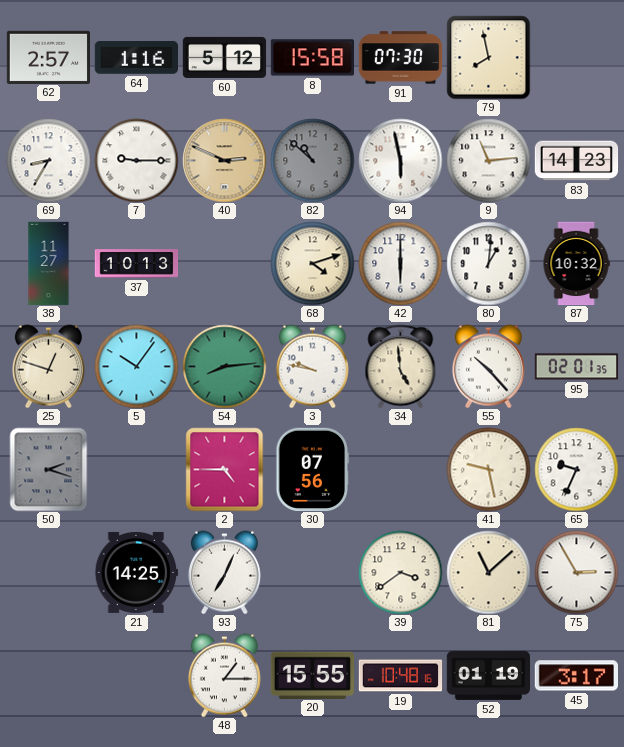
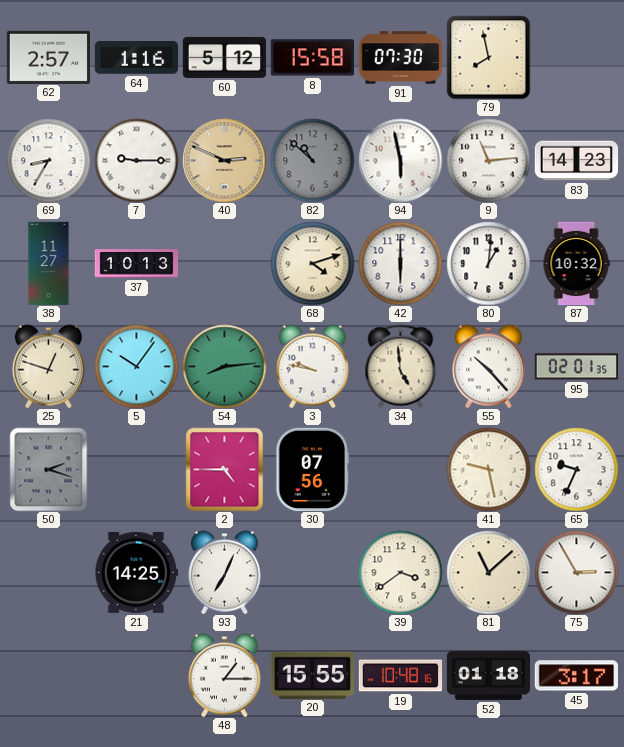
52: 01:19 -> 01:18
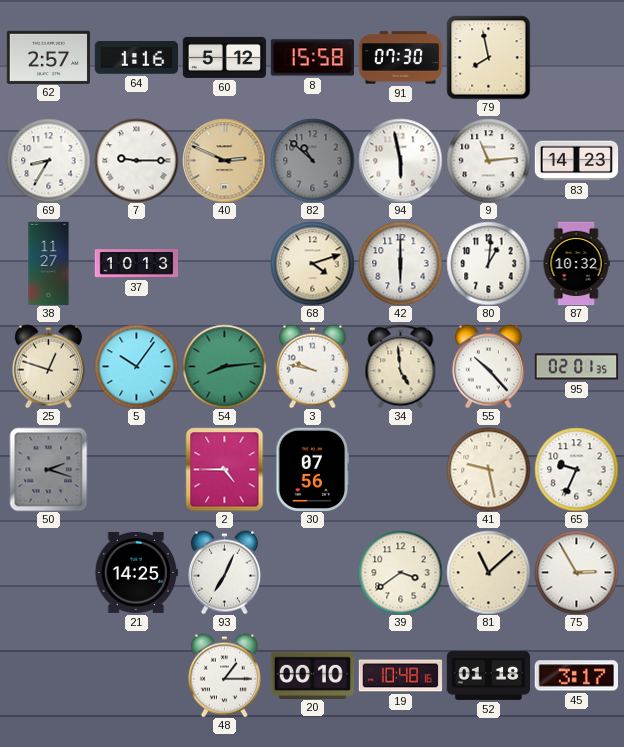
20: 15:55 -> 00:10
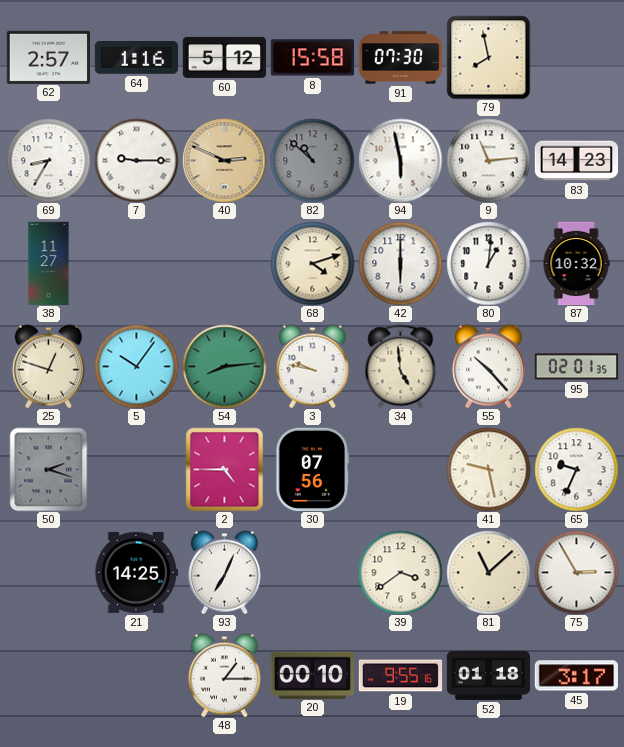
37: 10:13 -> none
19: 10:48 -> 9:55
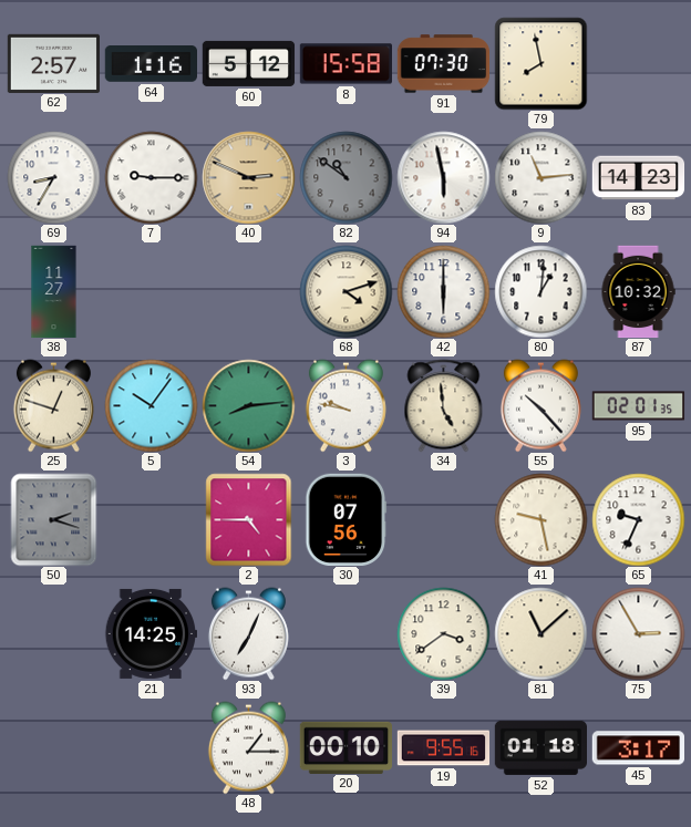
82: 10:52 -> 10:51
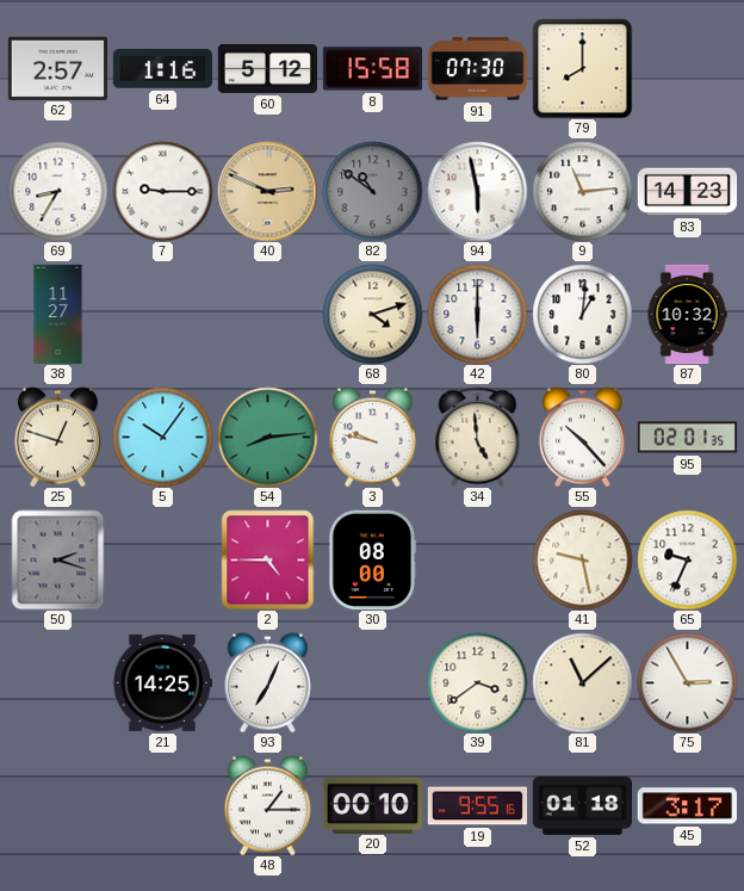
79: 7:58 -> 8:00
30: 07:56 -> 08:00
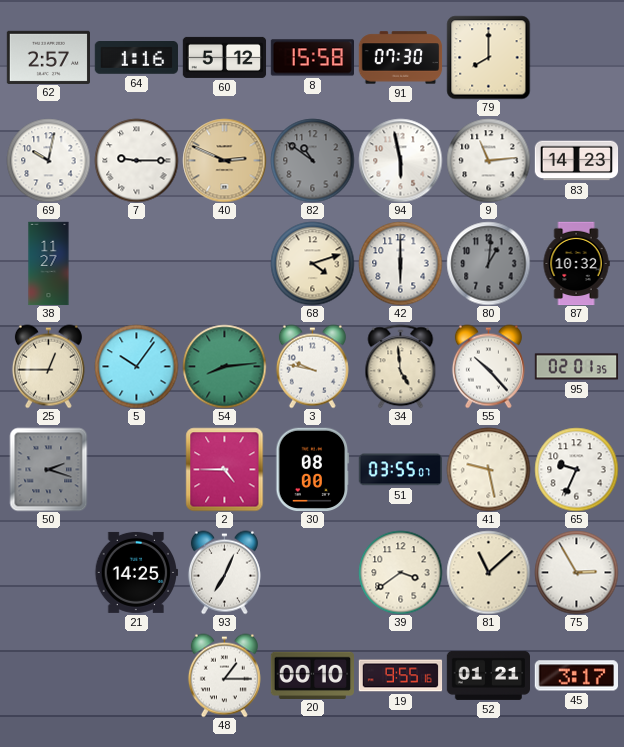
69: 8:35 -> 10:02
80 dial: white -> grey
25: 12:48 -> 12:45
51: none -> 03:55
52: 01:18 -> 01:21
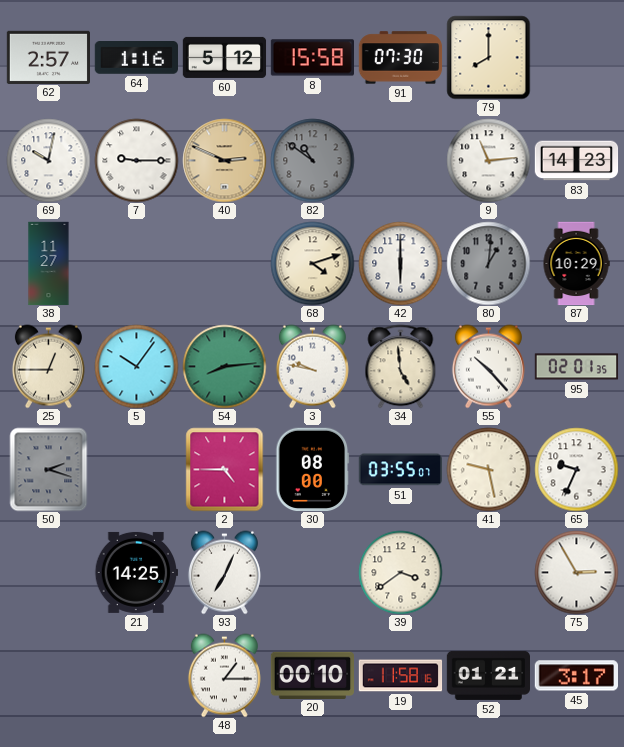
94: 5:58 -> none
87: 10:32 -> 10:29
81: 11:08 -> none
19: 9:55 -> 11:58
